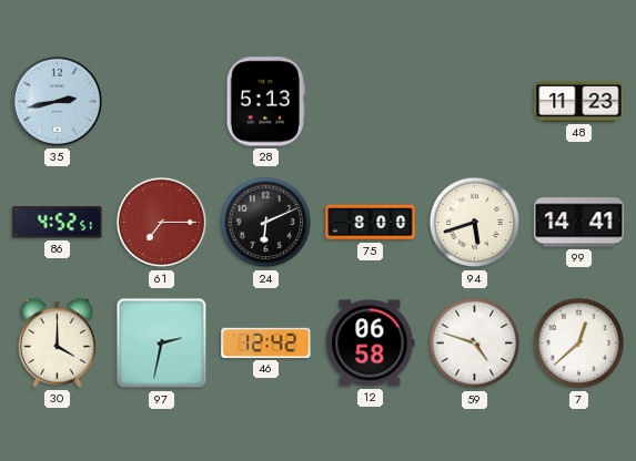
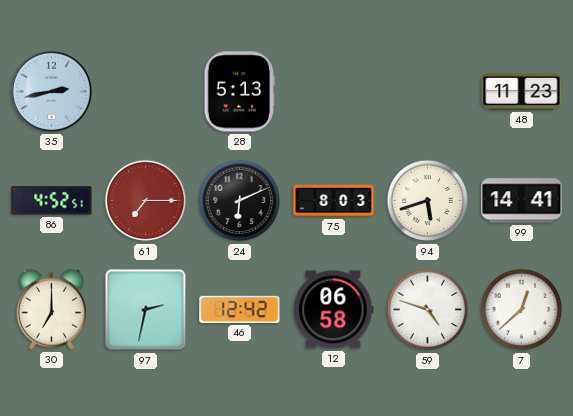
75: 8:00 -> 8:03
30: 4:00 -> 7:00
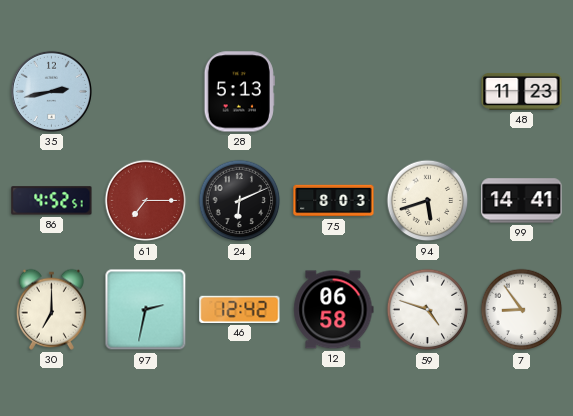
7: 12:38 -> 8:54
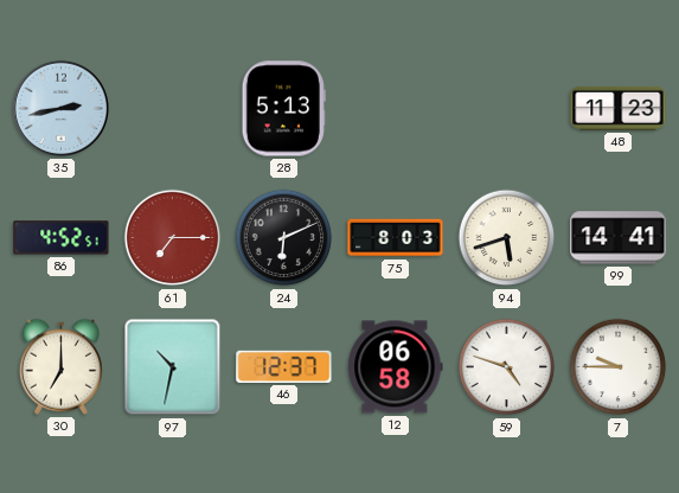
97: 2:32 -> 10:32
46: 12:42 -> 12:37
7: 8:54 -> 9:45
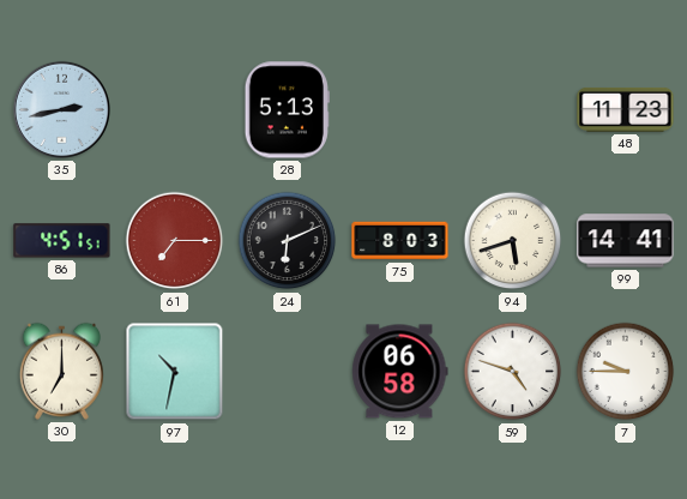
86: 4:52 -> 4:51
46: 12:37 -> none
